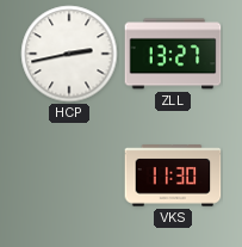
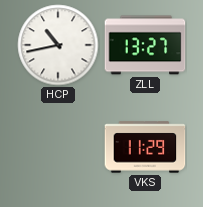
HCP: 2:43 -> 10:43
VKS: 11:30 -> 11:29
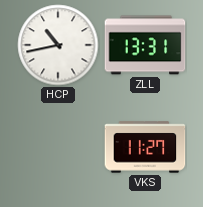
ZLL: 13:27 -> 13:31
VKS: 11:29 -> 11:27
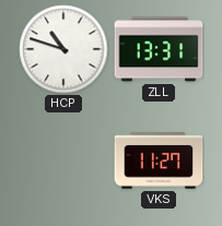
HCP: 10:43 -> 10:48
